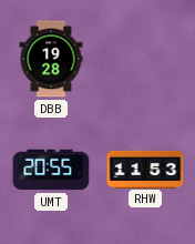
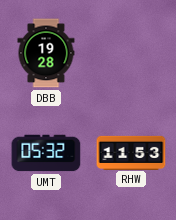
UMT: 20:55 -> 05:32
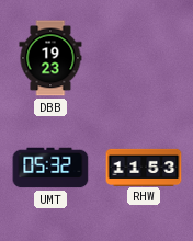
DBB: 19:28 -> 19:23
